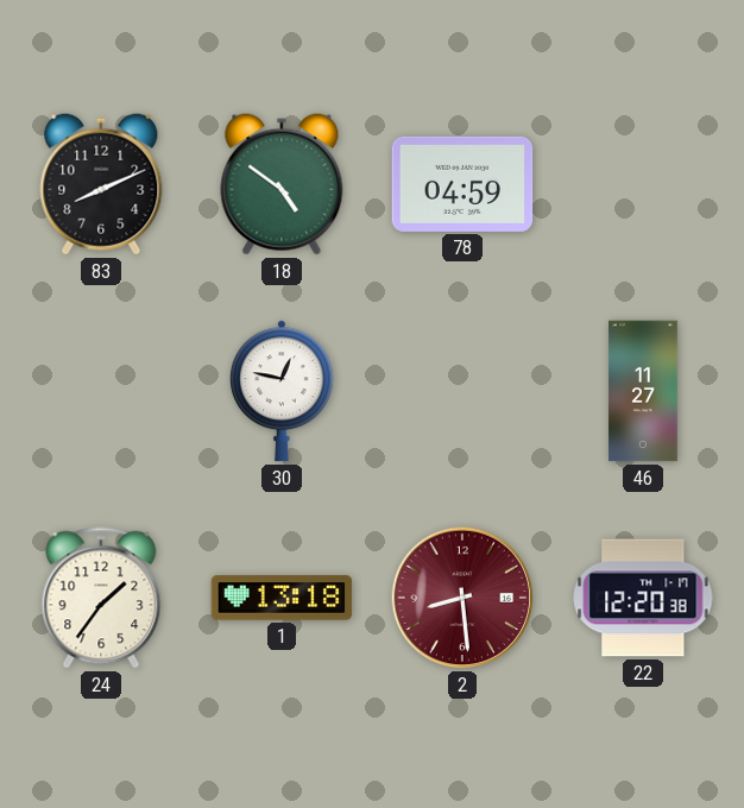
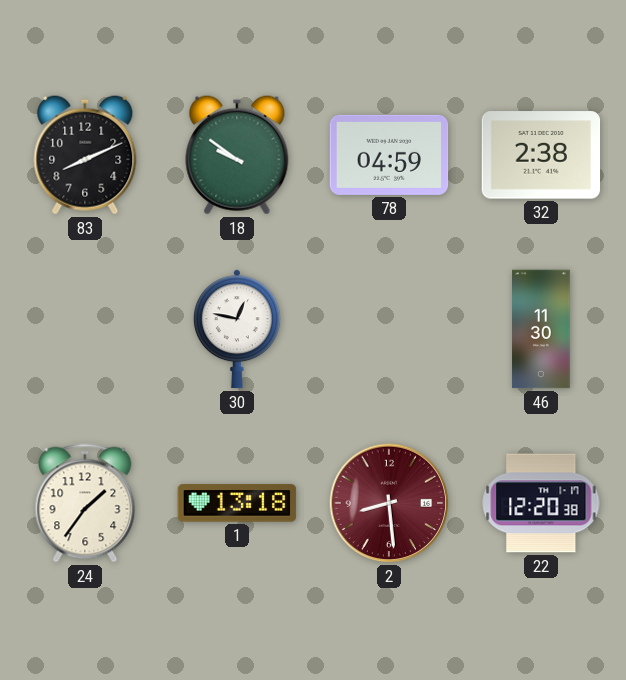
18: 4:51 -> 9:51
32: none -> 2:38
46: 11:27 -> 11:30
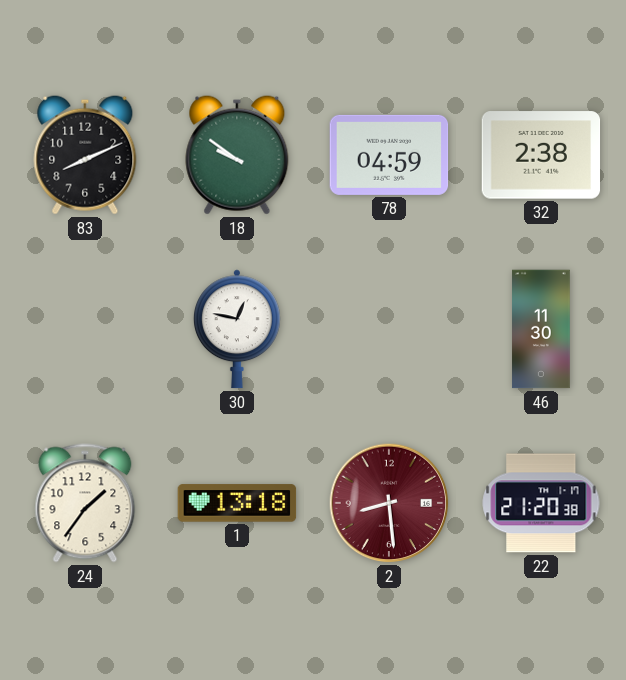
22: 12:20 -> 21:20
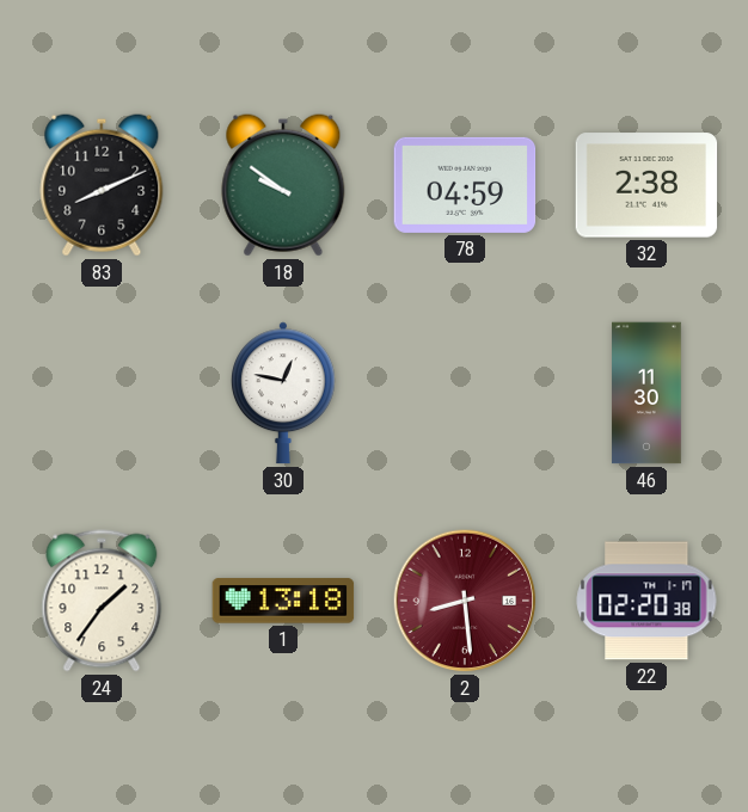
22: 21:20 -> 02:20
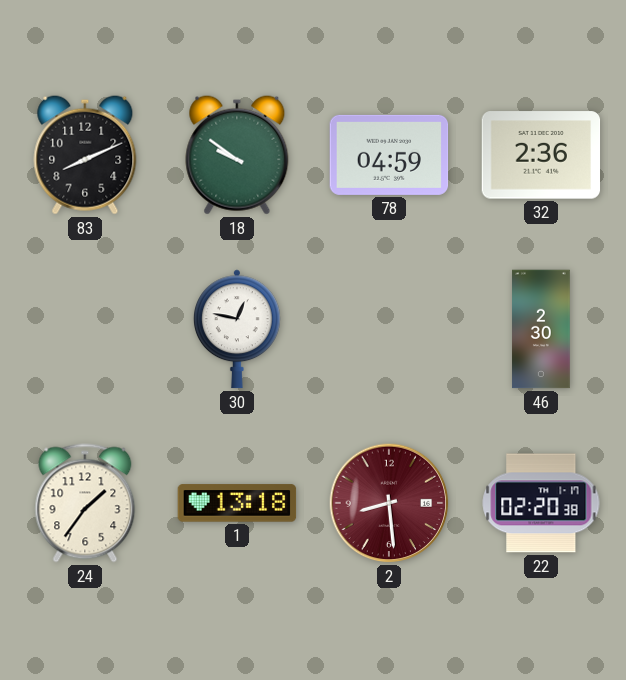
32: 2:38 -> 2:36
46: 11:30 -> 2:30
